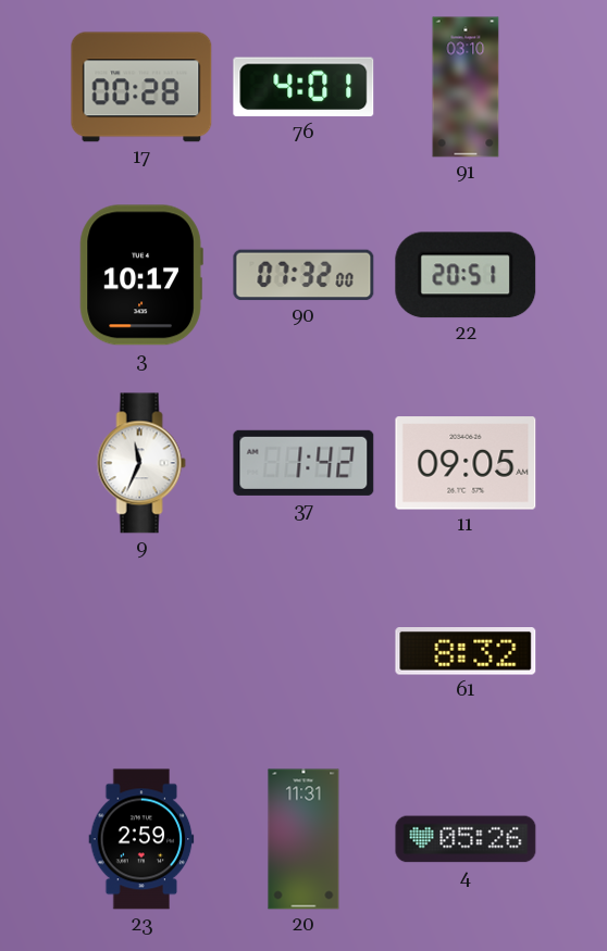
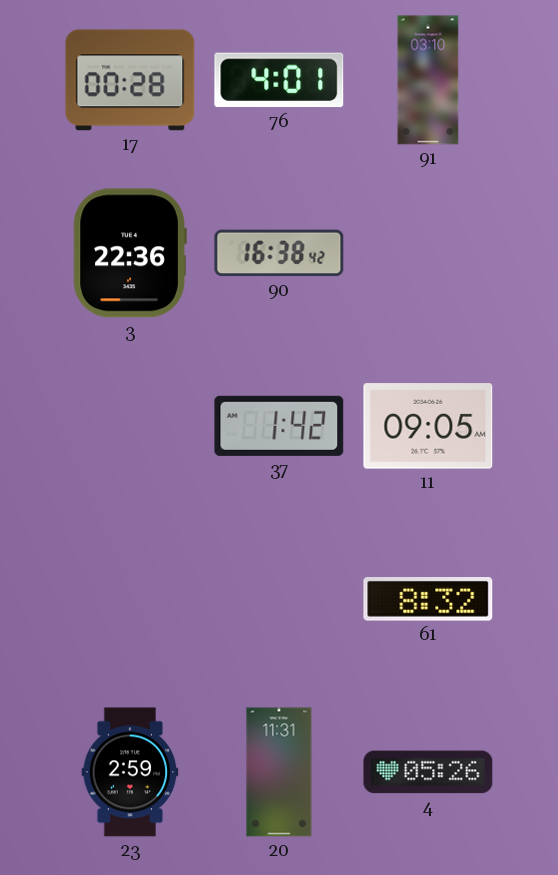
3: 10:17 -> 22:36
90: 07:32 -> 16:38
22: 20:51 -> none
9: 11:34 -> none
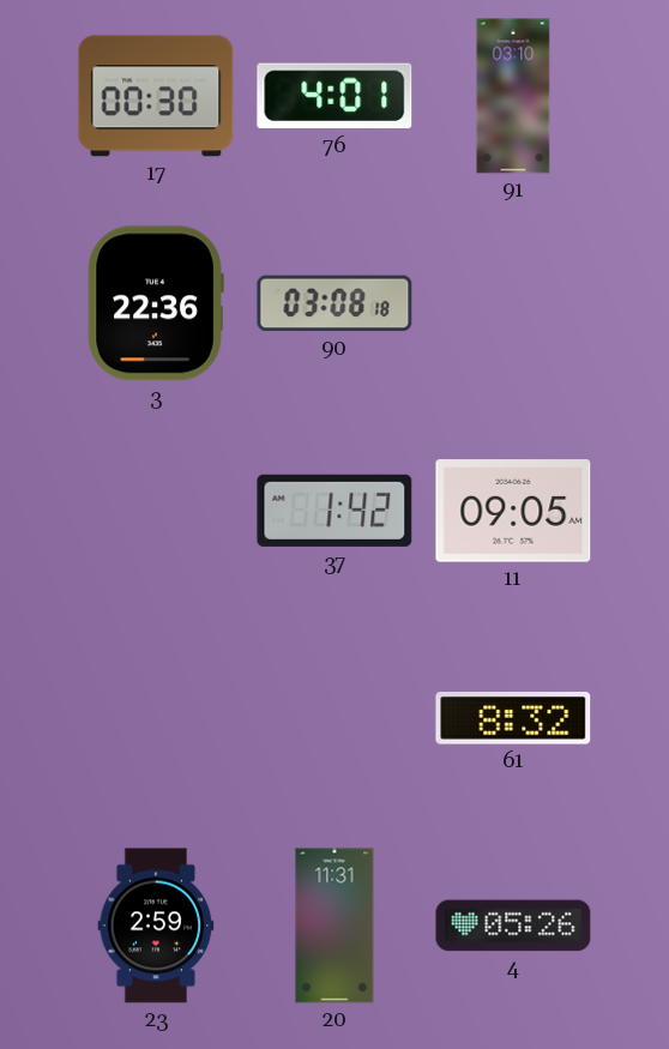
17: 00:28 -> 00:30
90: 16:38 -> 03:08
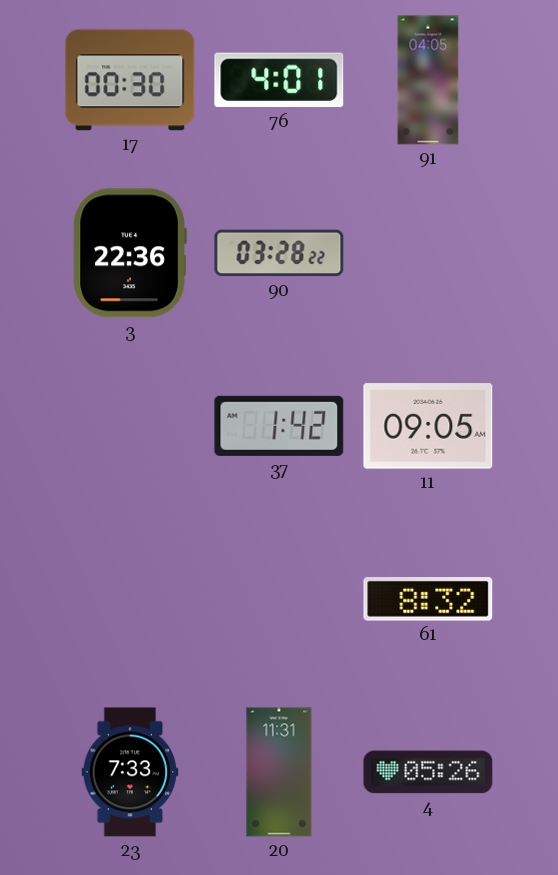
91: 03:10 -> 04:05
90: 03:08 -> 03:28
23: 2:59 -> 7:33
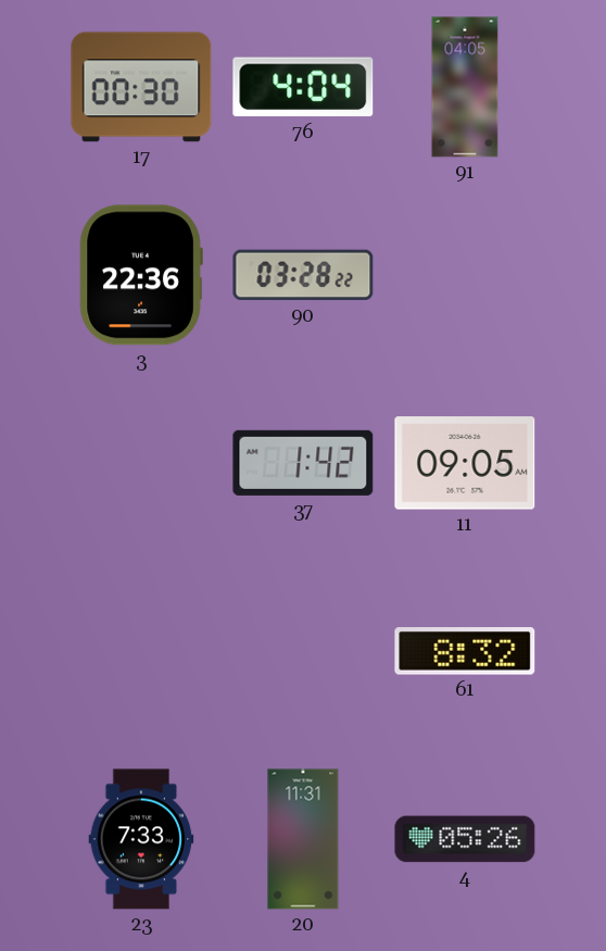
76: 4:01 -> 4:04
